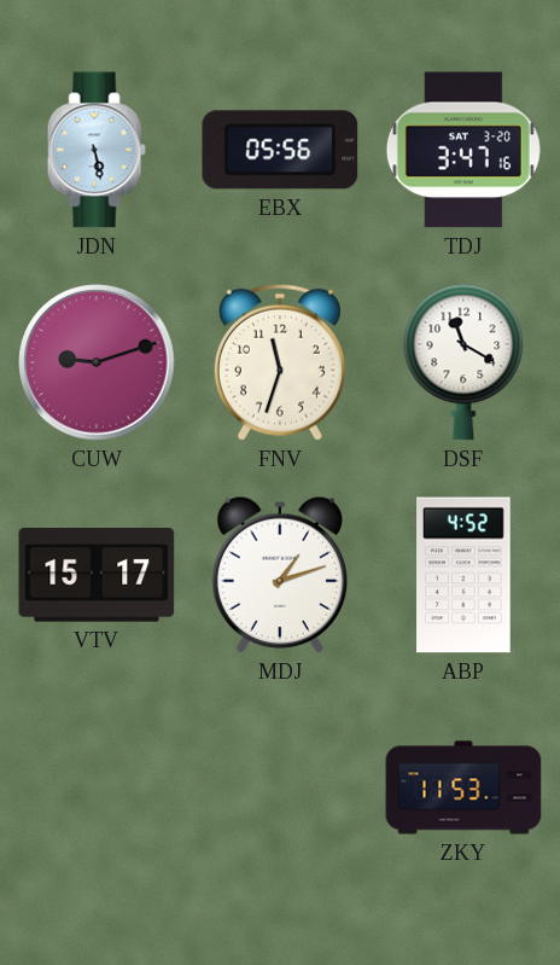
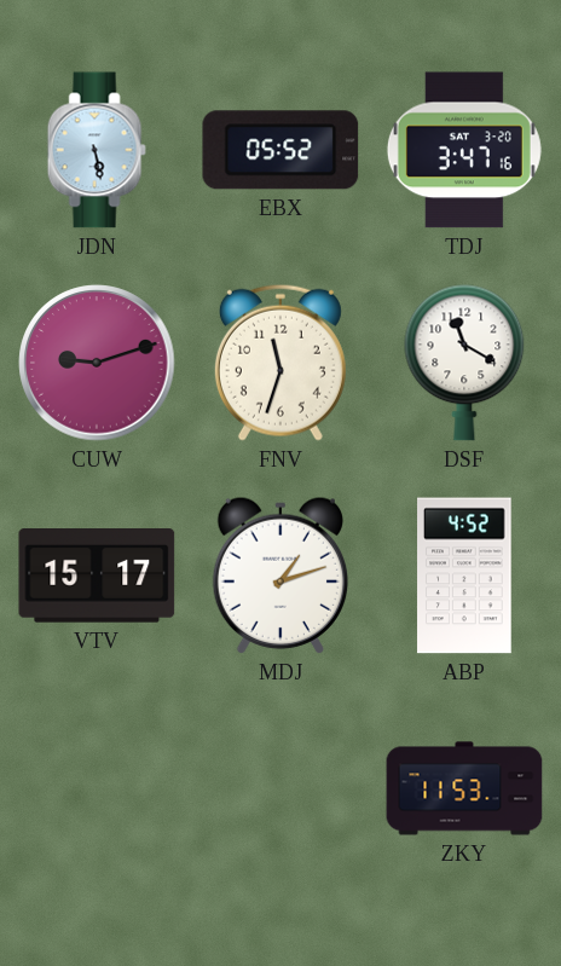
EBX: 05:56 -> 05:52
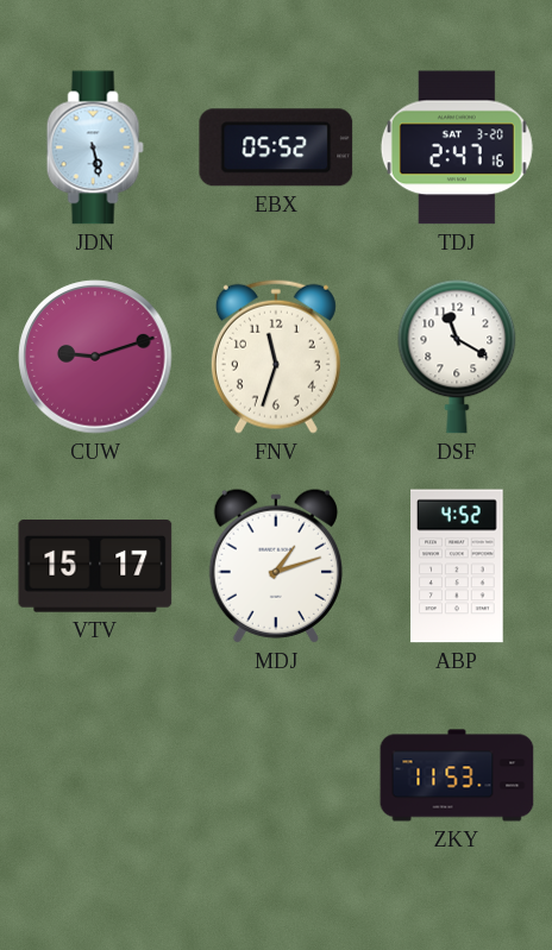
TDJ: 3:47 -> 2:47
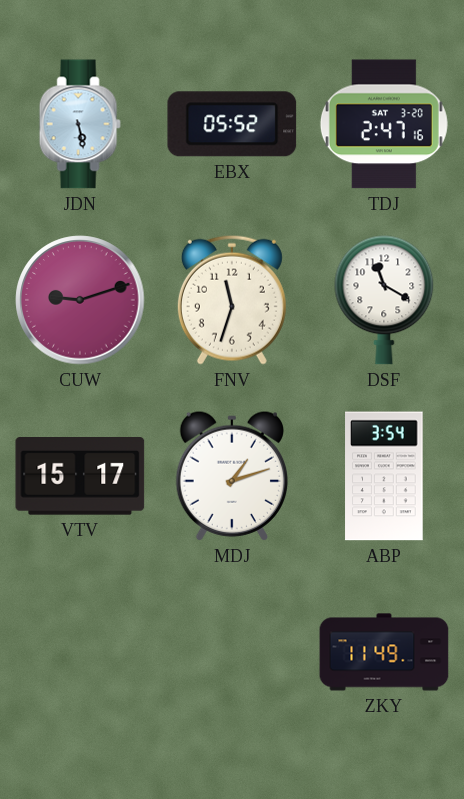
ABP: 4:52 -> 3:54
ZKY: 11:53 -> 11:49
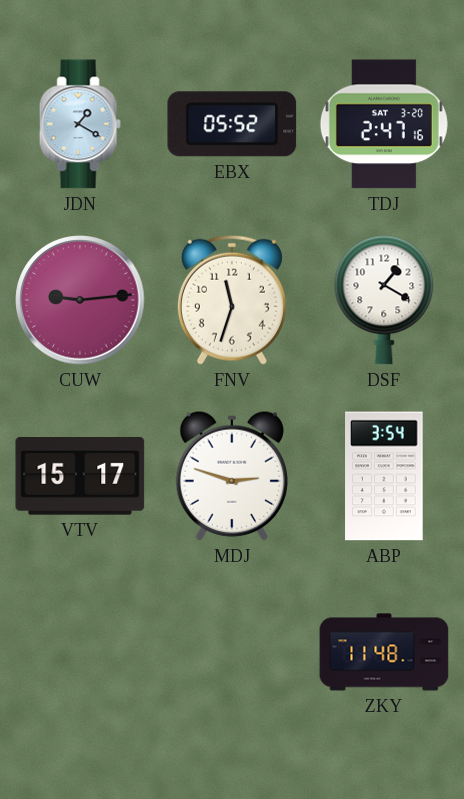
JDN: 5:28 -> 1:20
CUW: 9:12 -> 9:14
DSF: 11:20 -> 1:20
MDJ: 1:12 -> 2:48
ZKY: 11:49 -> 11:48
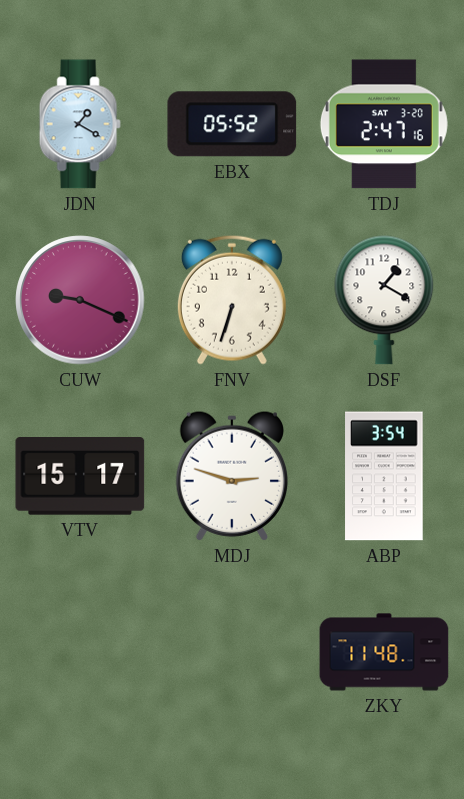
CUW: 9:14 -> 9:19
FNV: 11:33 -> 6:33
